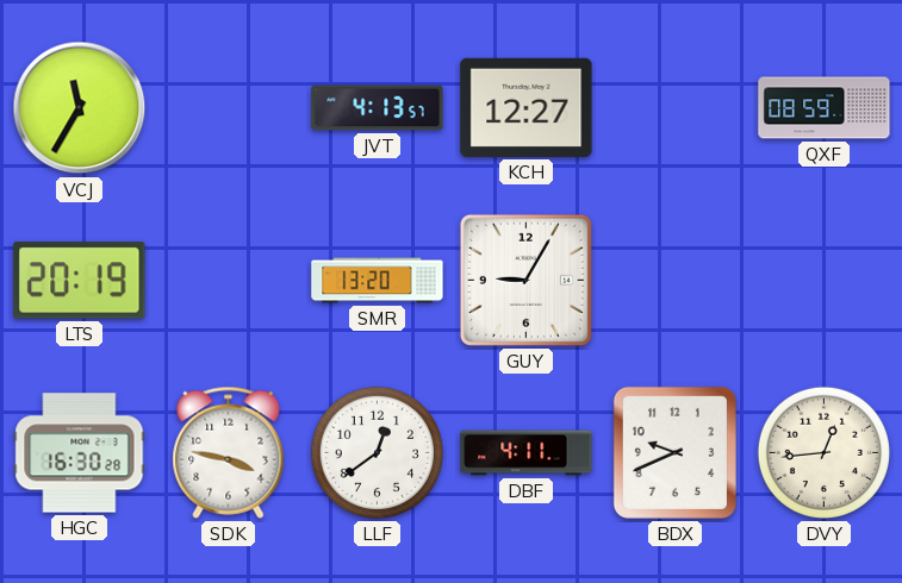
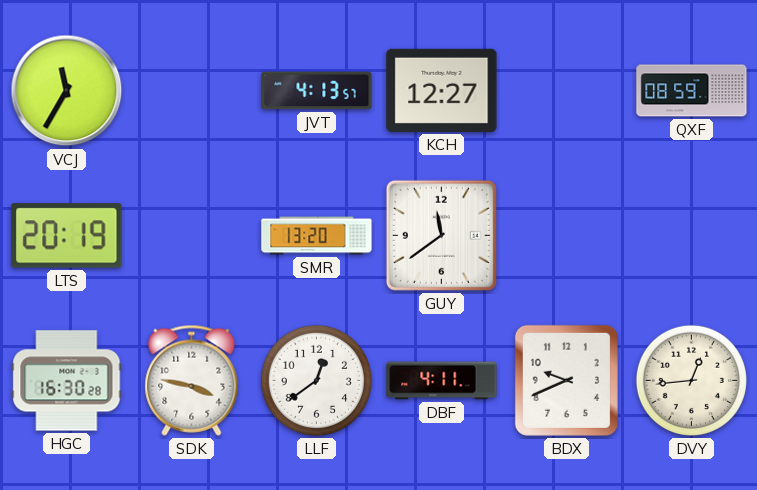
GUY: 9:05 -> 11:39
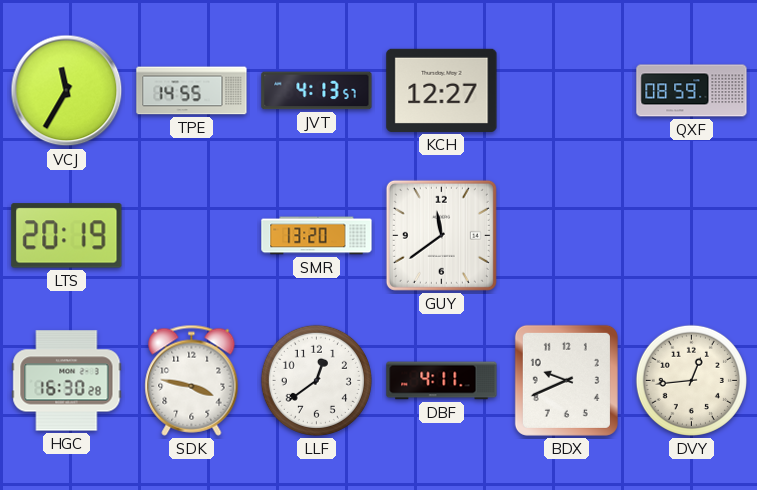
TPE: none -> 14:55
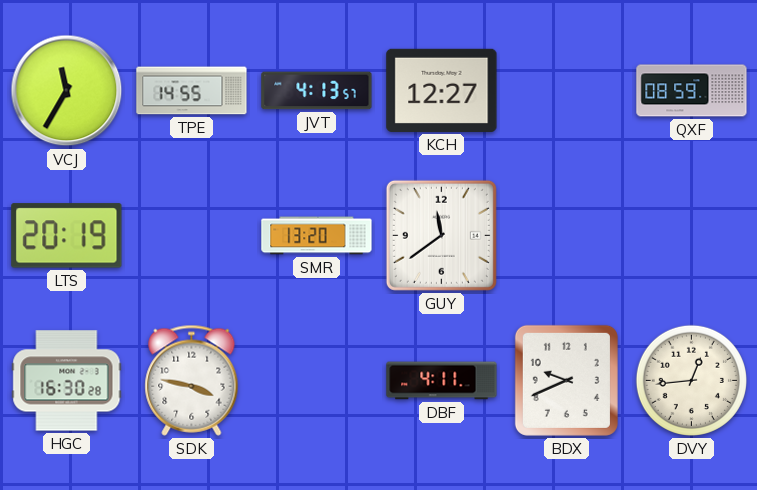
LLF: 12:39 -> none
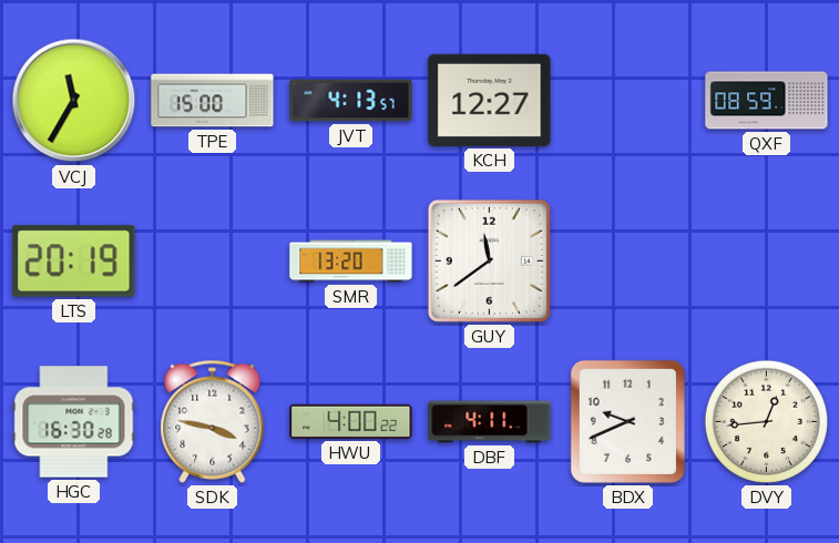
TPE: 14:55 -> 15:00
HWU: none -> 4:00
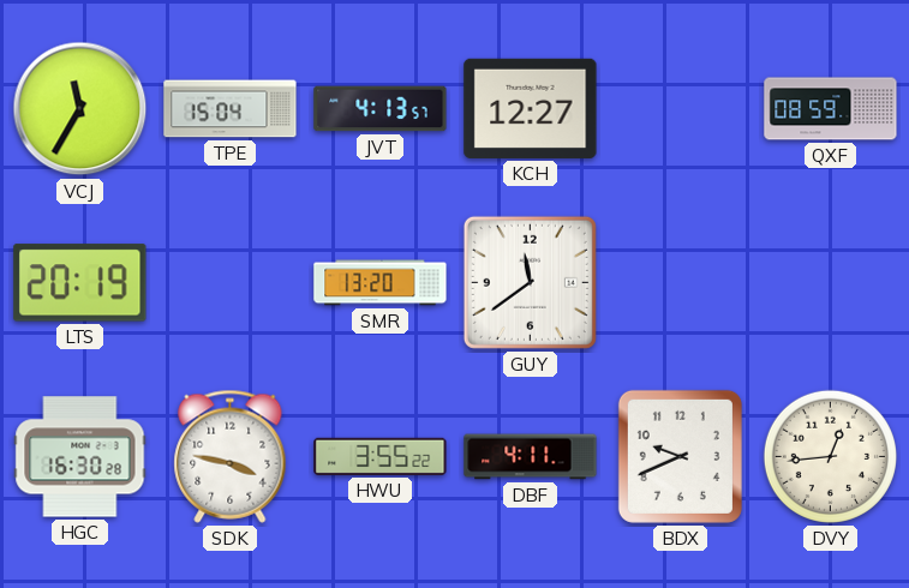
TPE: 15:00 -> 15:04
HWU: 4:00 -> 3:55
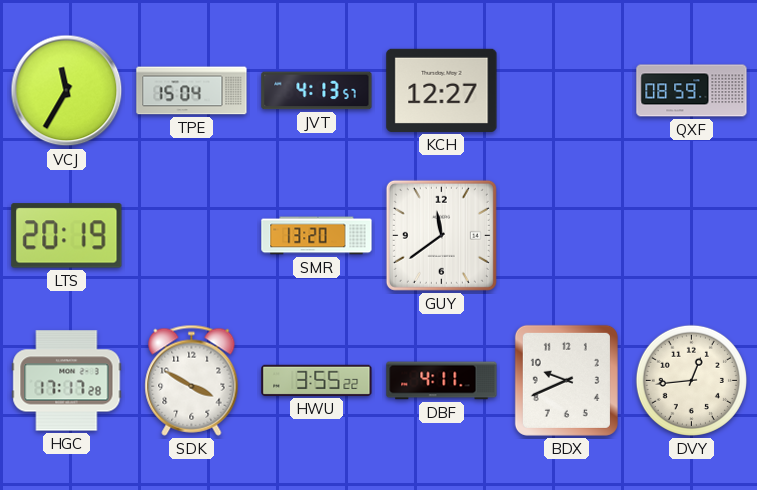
HGC: 16:30 -> 17:17
SDK: 3:47 -> 3:50
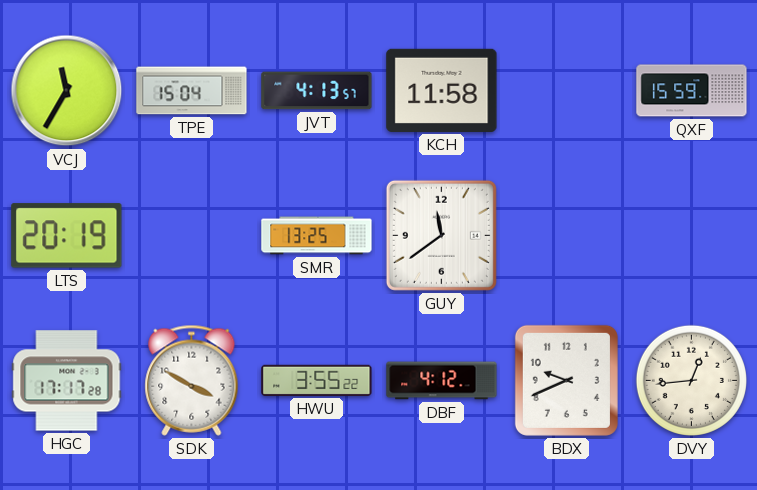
KCH: 12:27 -> 11:58
QXF: 08:59 -> 15:59
SMR: 13:20 -> 13:25
DBF: 4:11 -> 4:12
